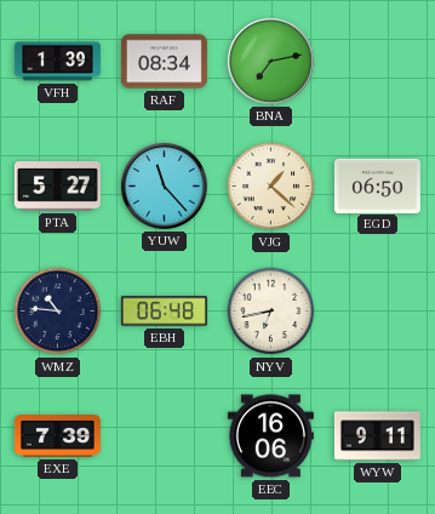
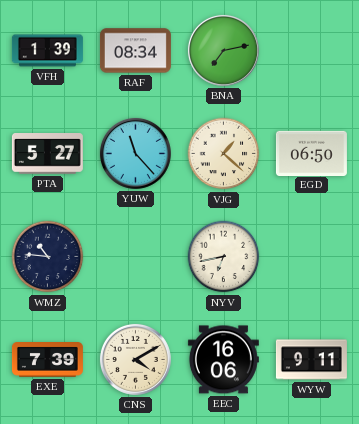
EBH: 06:48 -> none
CNS: none -> 4:10
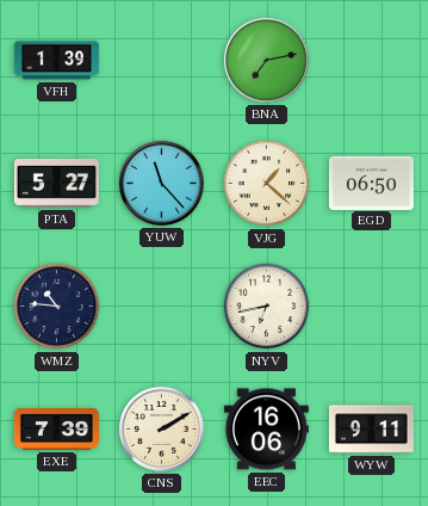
RAF: 08:34 -> none
CNS: 4:10 -> 2:10
